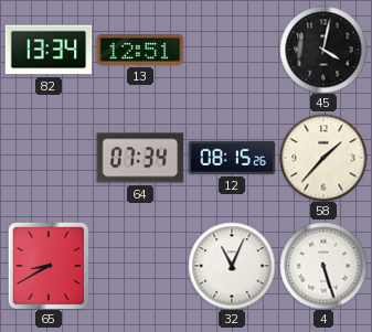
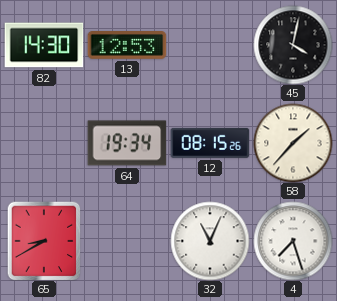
82: 13:34 -> 14:30
13: 12:51 -> 12:53
64: 07:34 -> 19:34
4: 5:27 -> 7:27
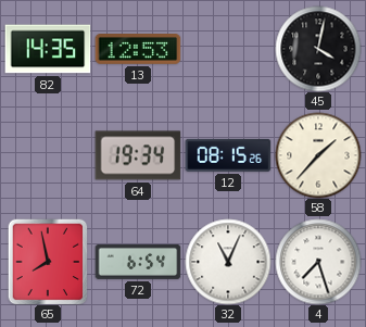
82: 14:30 -> 14:35
65: 8:40 -> 7:58
72: none -> 6:54
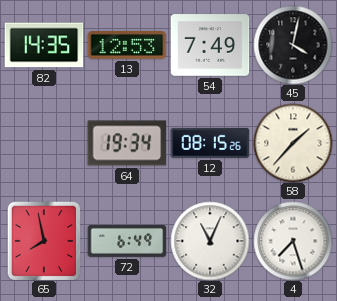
54: none -> 7:49
72: 6:54 -> 6:49
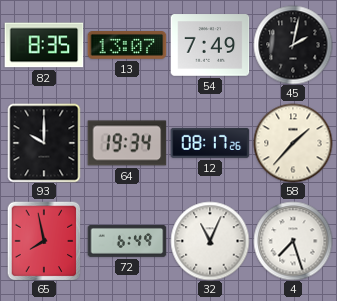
82: 14:35 -> 8:35
13: 12:53 -> 13:07
45: 4:02 -> 2:02
93: none -> 10:00
12: 08:15 -> 08:17
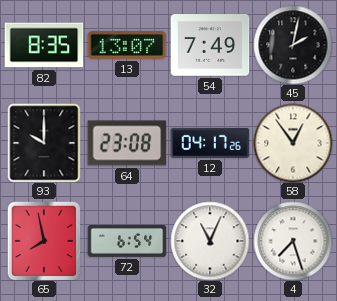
64: 19:34 -> 23:08
12: 08:17 -> 04:17
58: 1:37 -> 12:54
72: 6:49 -> 6:54
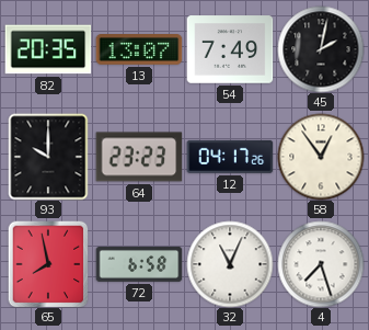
82: 8:35 -> 20:35
64: 23:08 -> 23:23
72: 6:54 -> 6:58
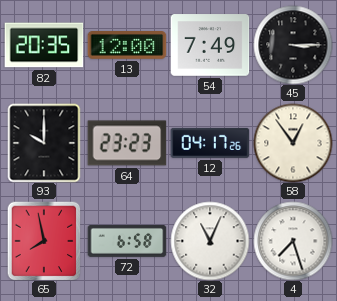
13: 13:07 -> 12:00
45: 2:02 -> 3:15
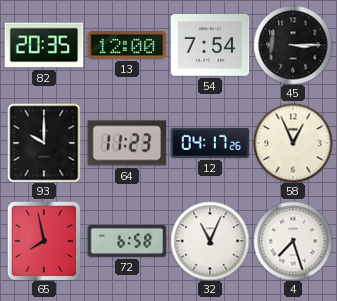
54: 7:49 -> 7:54
64: 23:23 -> 11:23
58: 12:54 -> 12:56
